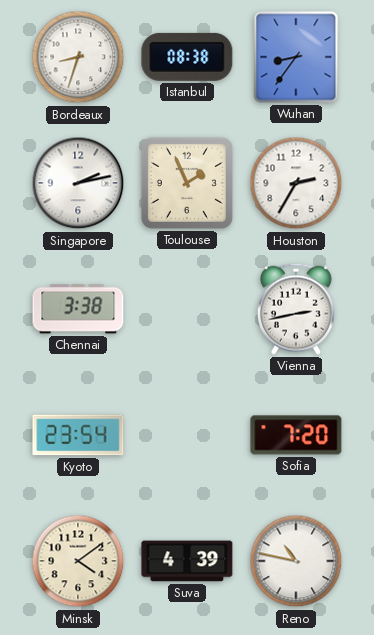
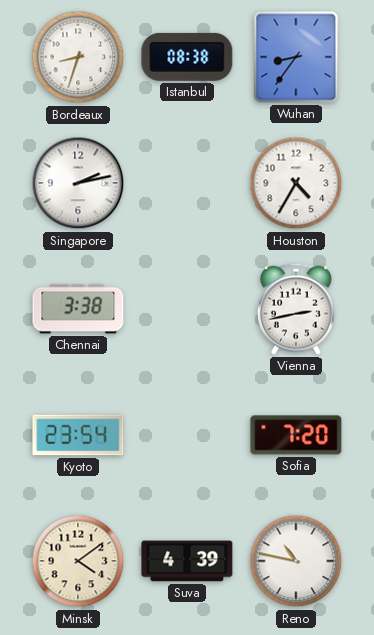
Toulouse: 1:56 -> none
Houston: 2:35 -> 4:35
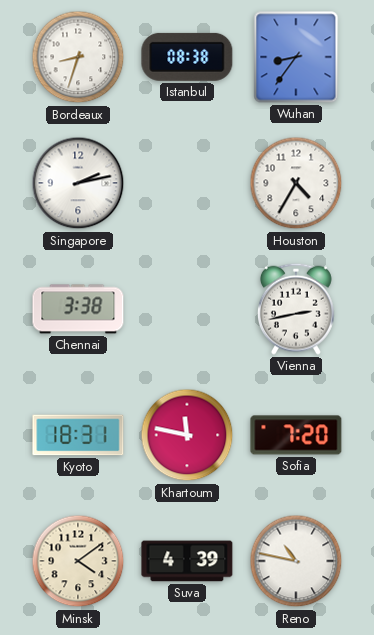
Kyoto: 23:54 -> 18:31
Khartoum: none -> 11:47
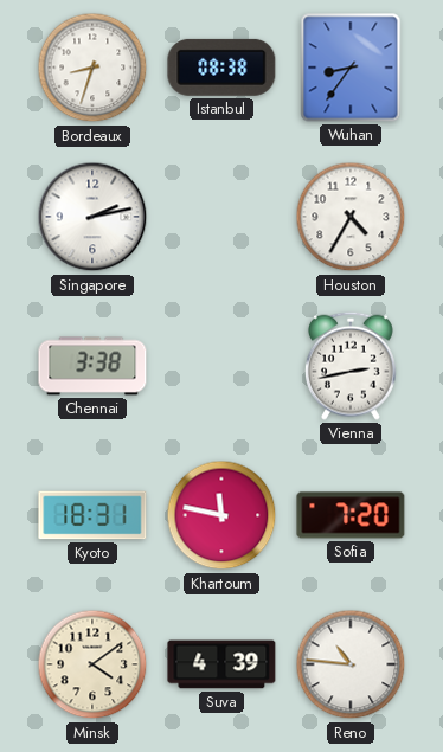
Reno: 10:47 -> 10:46
